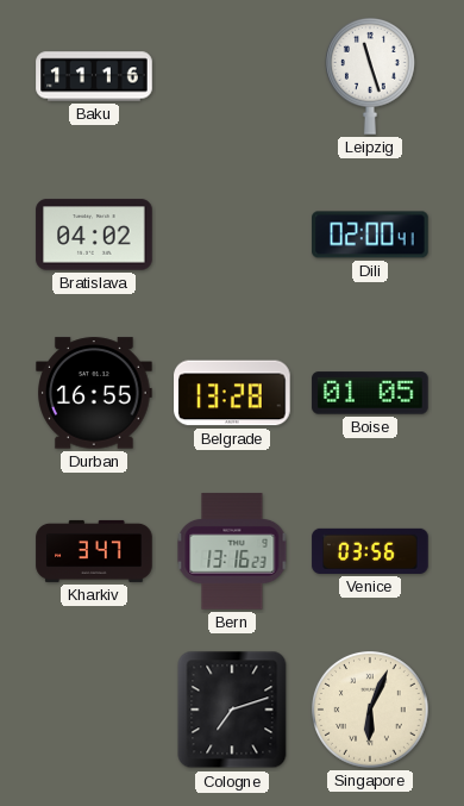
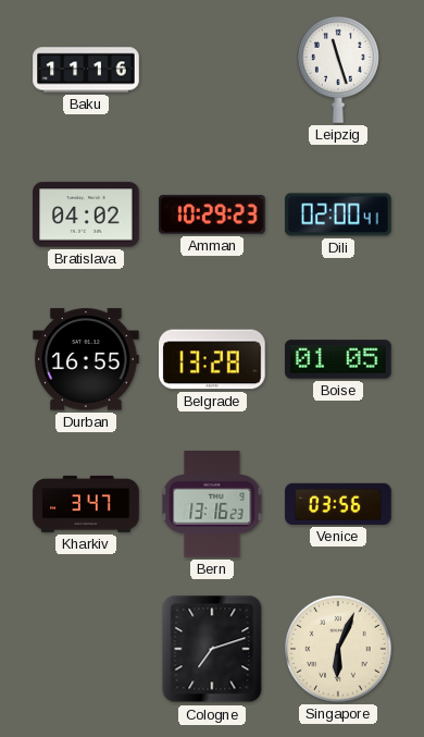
Amman: none -> 10:29
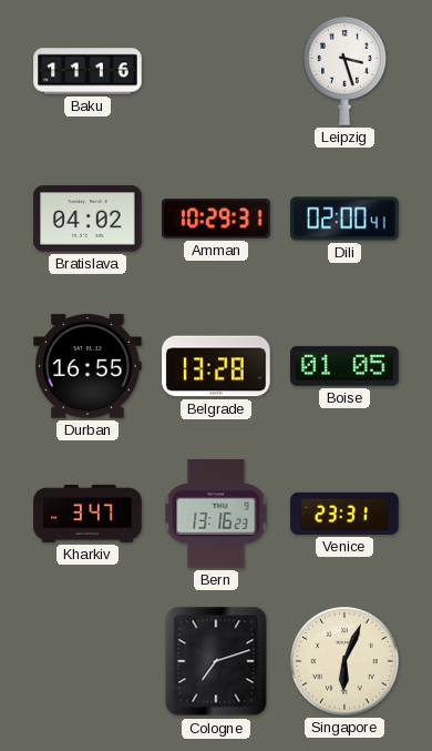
Leipzig: 11:27 -> 3:27
Amman: 10:29:23 -> 10:29:31
Venice: 03:56 -> 23:31
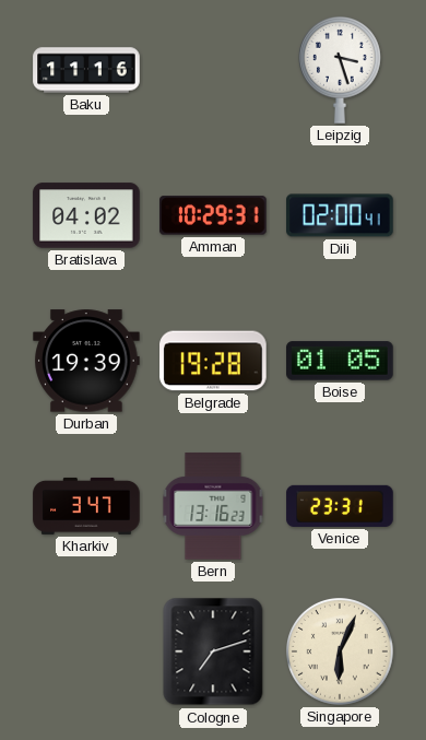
Durban: 16:55 -> 19:39
Belgrade: 13:28 -> 19:28
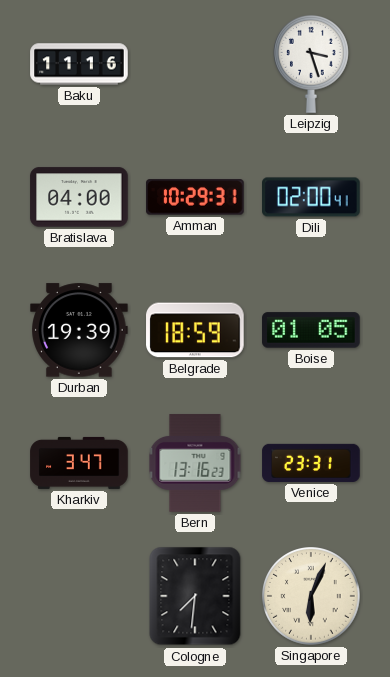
Bratislava: 04:02 -> 04:00
Belgrade: 19:28 -> 18:59
Cologne: 7:12 -> 7:31
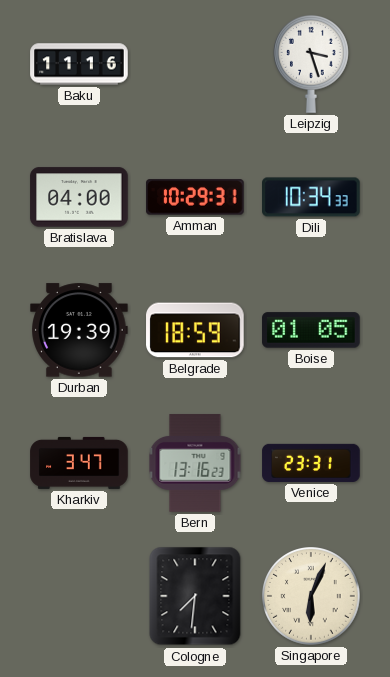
Dili: 02:00 -> 10:34
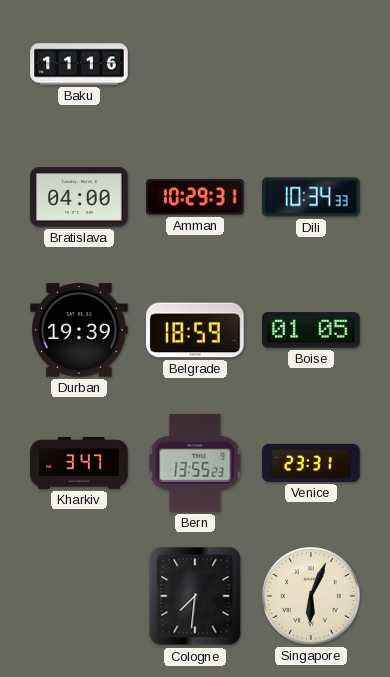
Leipzig: 3:27 -> none
Bern: 13:16 -> 13:55
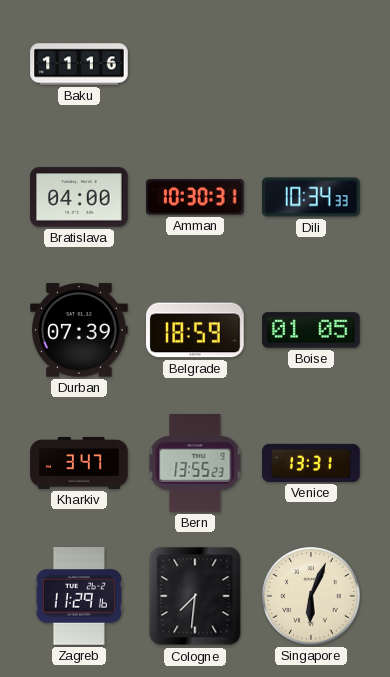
Amman: 10:29 -> 10:30
Durban: 19:39 -> 07:39
Venice: 23:31 -> 13:31
Zagreb: none -> 11:29
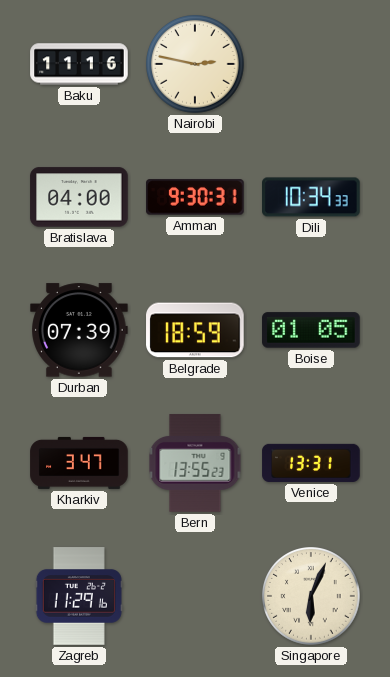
Nairobi: none -> 2:47
Amman: 10:30 -> 9:30
Cologne: 7:31 -> none
